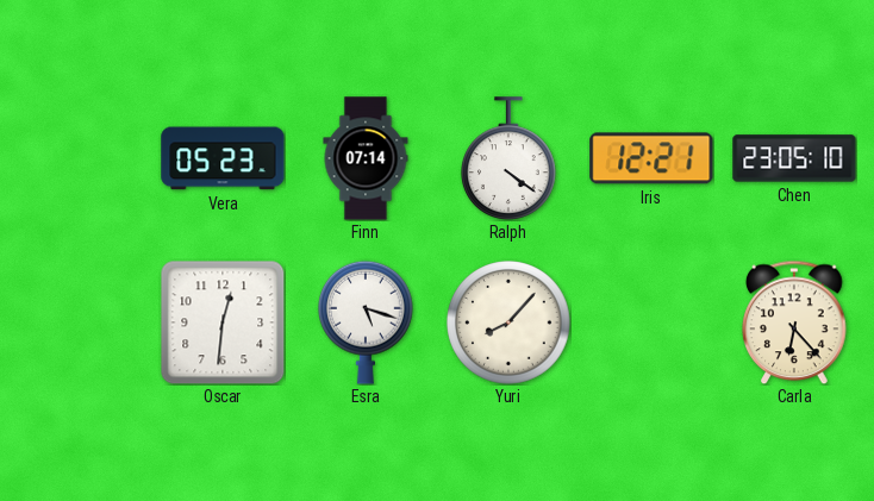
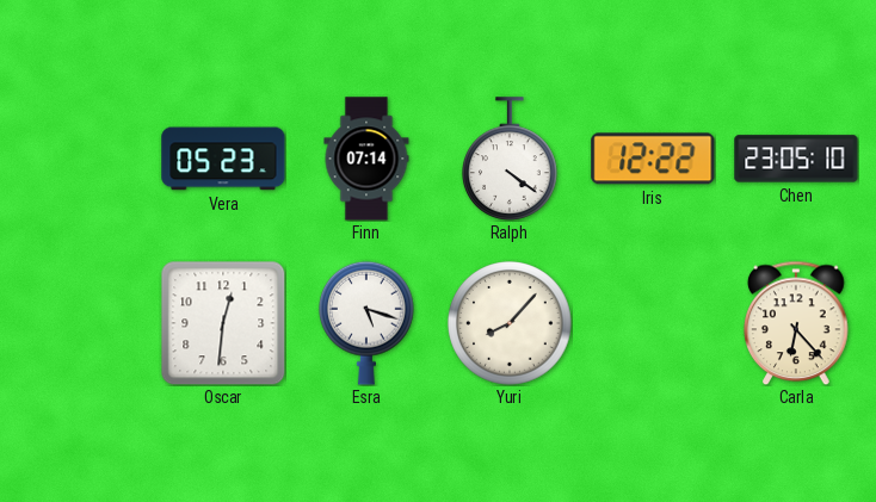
Iris: 12:21 -> 12:22
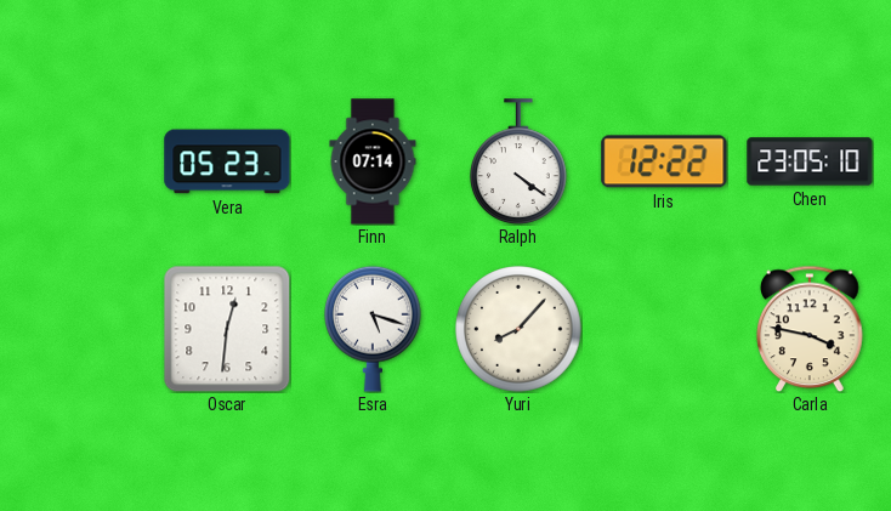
Carla: 6:23 -> 3:47
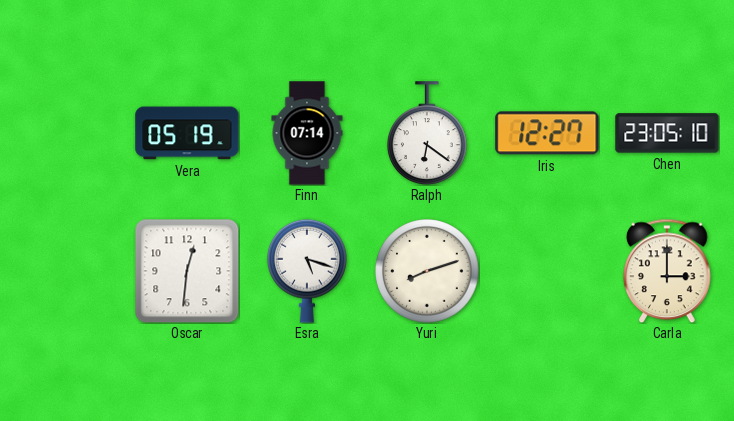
Vera: 05:23 -> 05:19
Ralph: 4:21 -> 6:21
Iris: 12:22 -> 12:27
Yuri: 8:07 -> 8:12
Carla: 3:47 -> 3:00
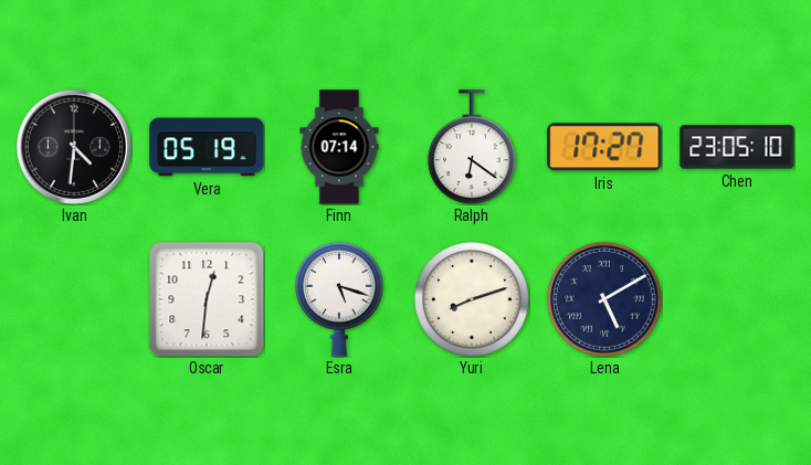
Ivan: none -> 4:31
Iris: 12:27 -> 17:27
Lena: none -> 5:10
Carla: 3:00 -> none
